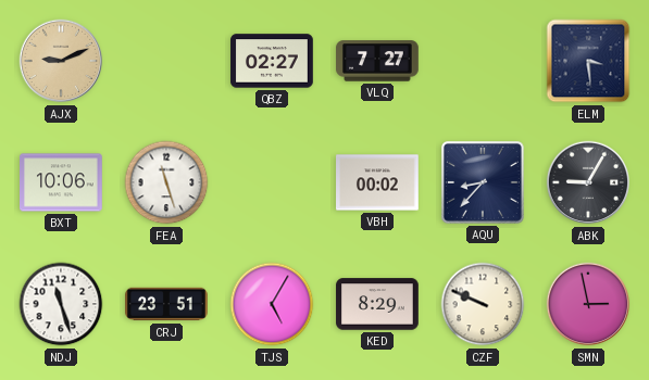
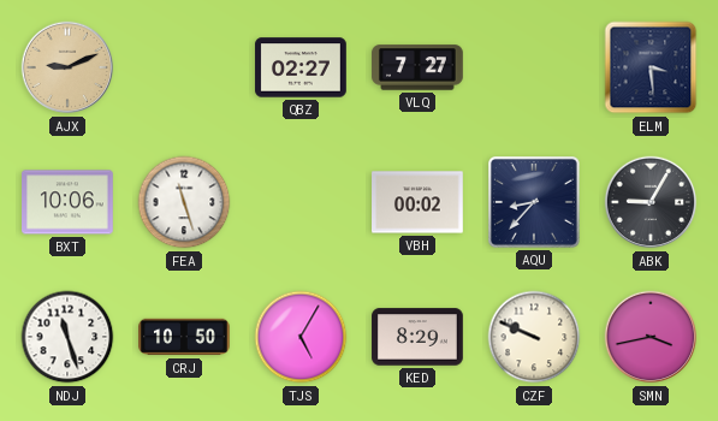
CRJ: 23:51 -> 10:50
SMN: 2:58 -> 3:43
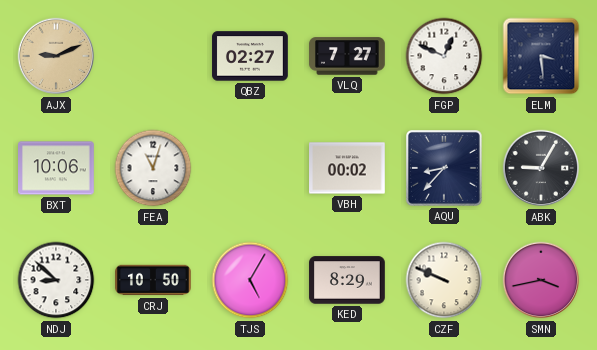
FGP: none -> 12:49
FEA: 11:27 -> 11:03
NDJ: 11:27 -> 8:52
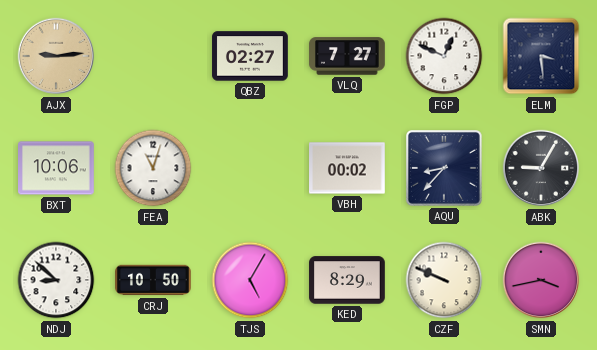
AJX: 9:11 -> 9:14
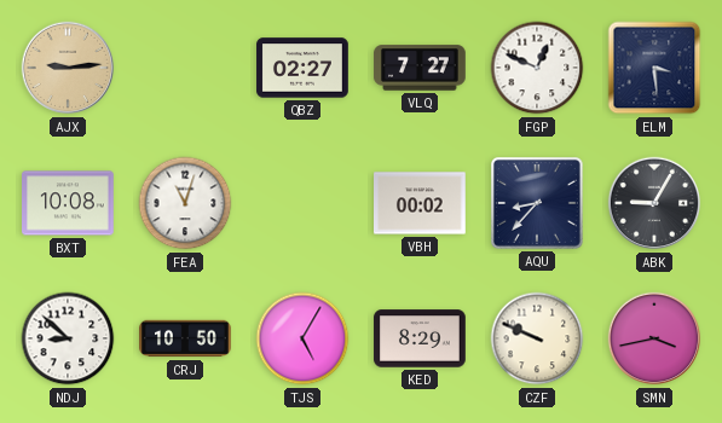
BXT: 10:06 -> 10:08
